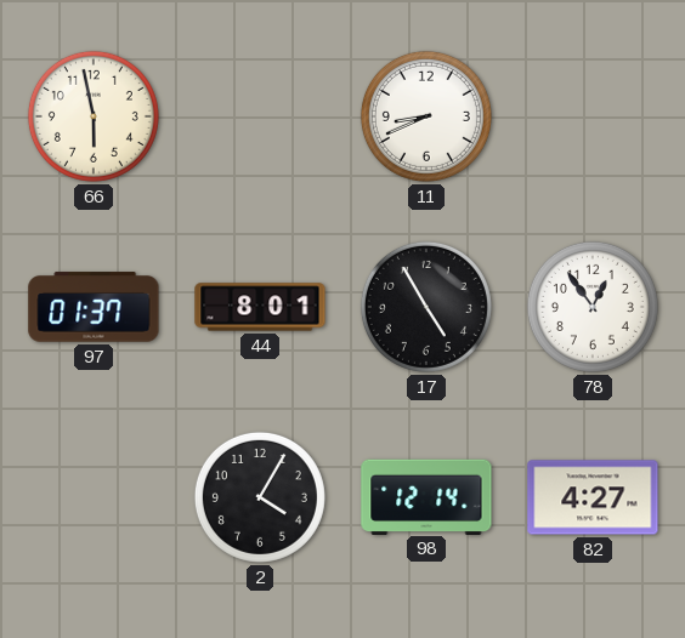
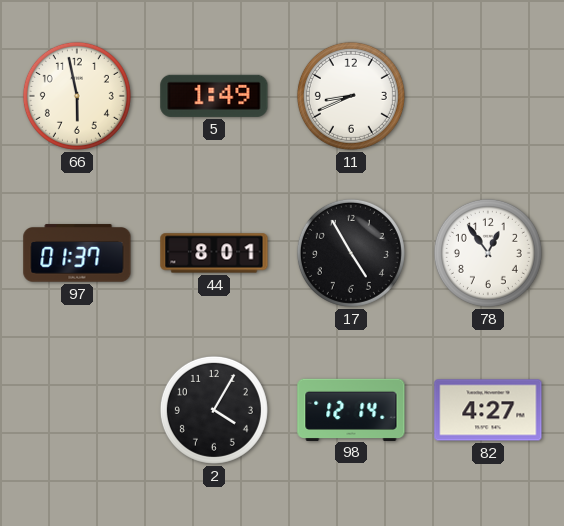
5: none -> 1:49
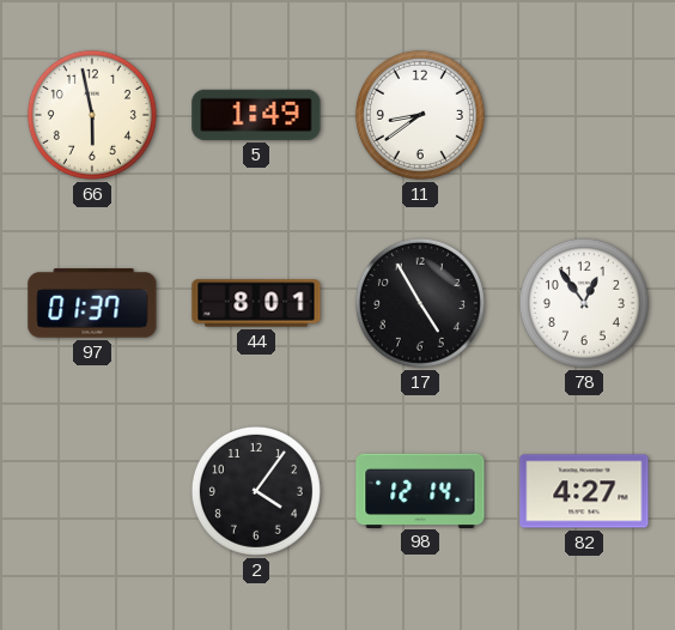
11: 8:41 -> 8:39
2: 4:05 -> 4:06
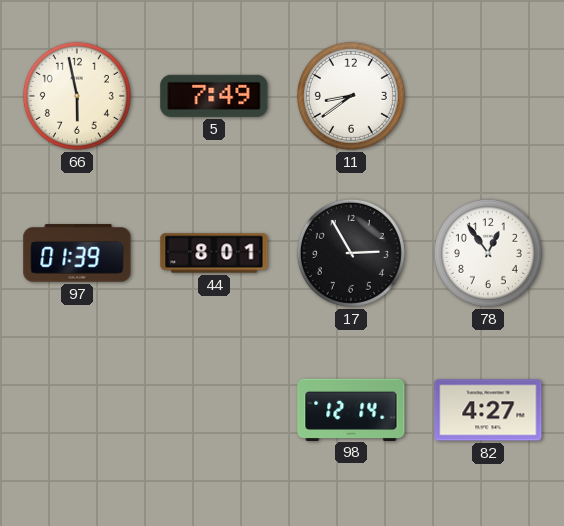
5: 1:49 -> 7:49
97: 01:37 -> 01:39
17: 4:55 -> 2:55
2: 4:06 -> none
